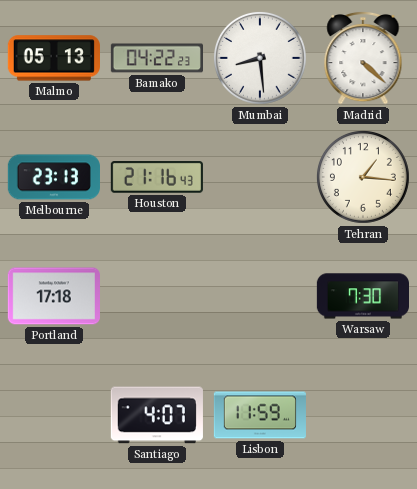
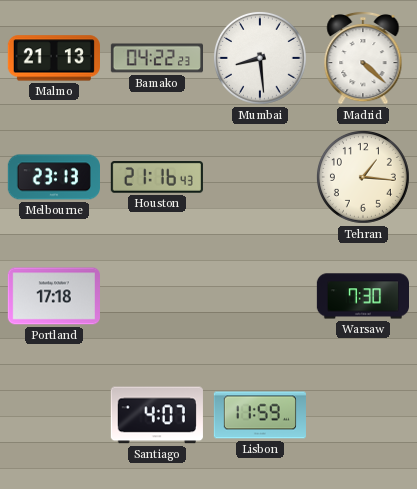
Malmo: 05:13 -> 21:13
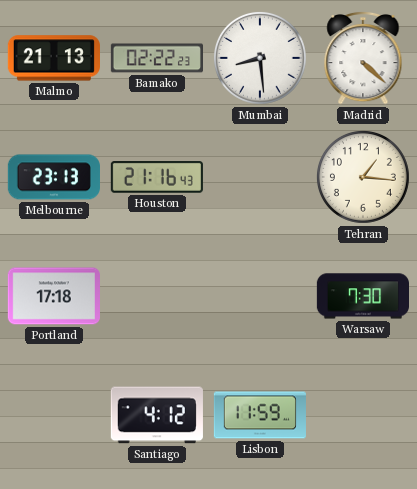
Bamako: 04:22 -> 02:22
Santiago: 4:07 -> 4:12
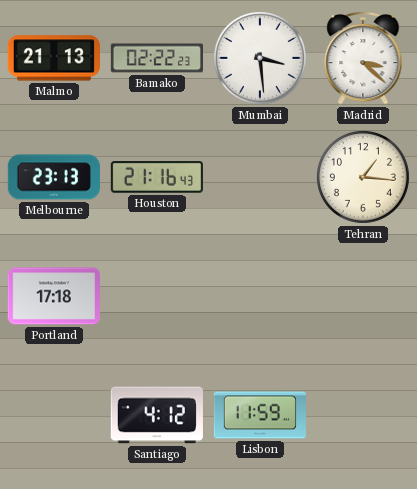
Mumbai: 8:29 -> 3:29
Madrid: 4:22 -> 3:22
Warsaw: 7:30 -> none
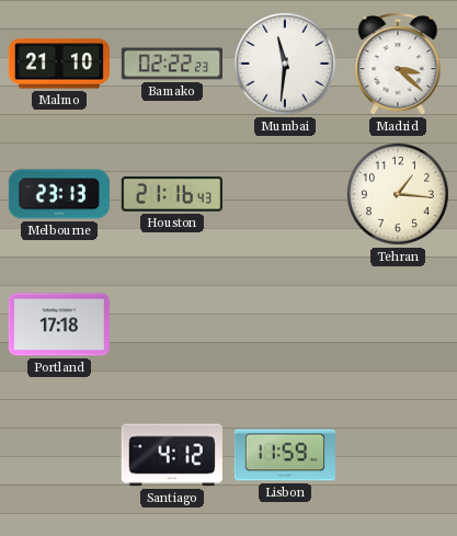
Malmo: 21:13 -> 21:10
Mumbai: 3:29 -> 11:31
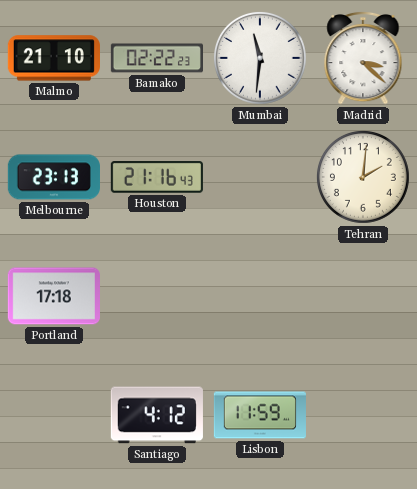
Tehran: 1:16 -> 2:01
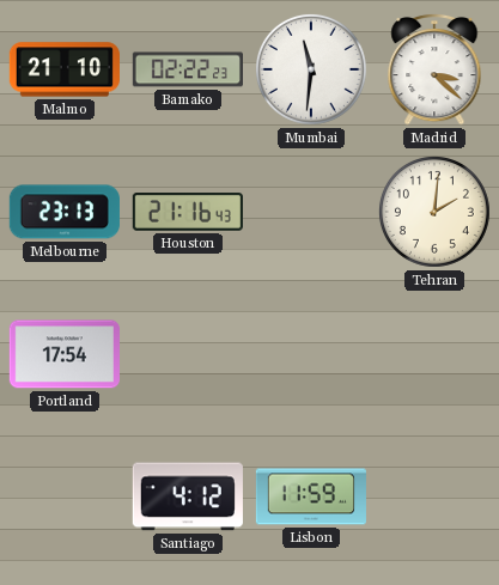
Portland: 17:18 -> 17:54
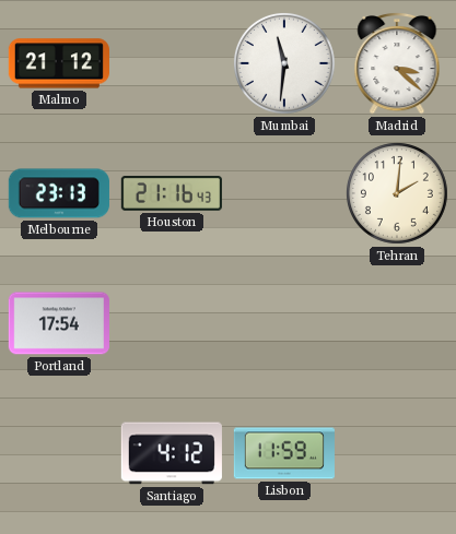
Malmo: 21:10 -> 21:12
Bamako: 02:22 -> none
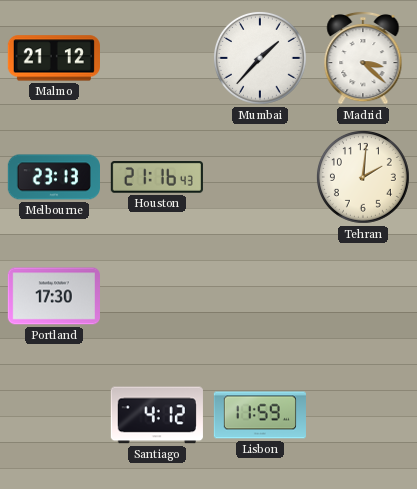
Mumbai: 11:31 -> 1:37
Portland: 17:54 -> 17:30
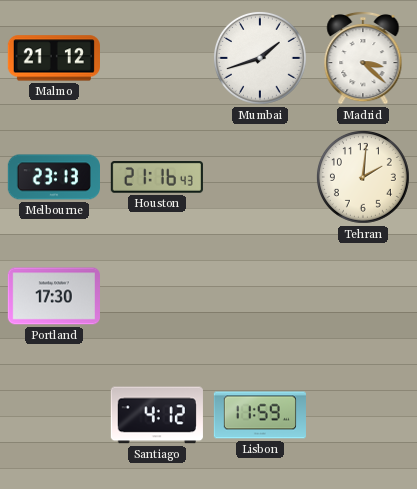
Mumbai: 1:37 -> 1:42
